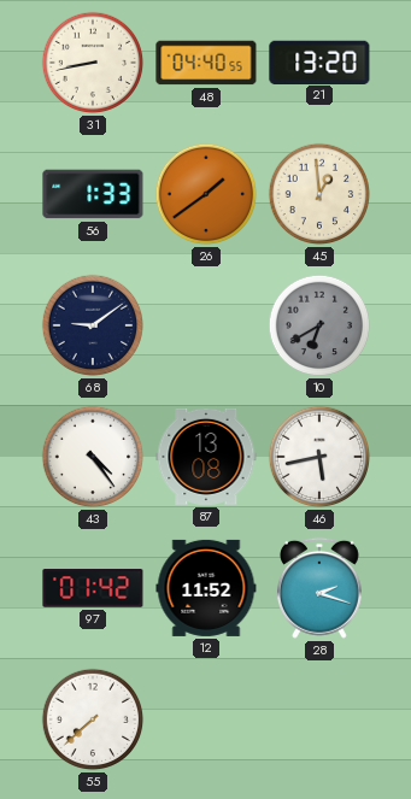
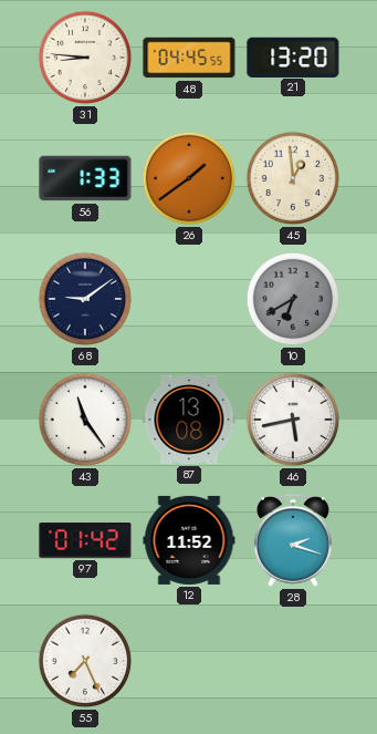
31: 8:43 -> 8:46
48: 04:40 -> 04:45
43: 4:24 -> 11:24
55: 7:38 -> 7:26
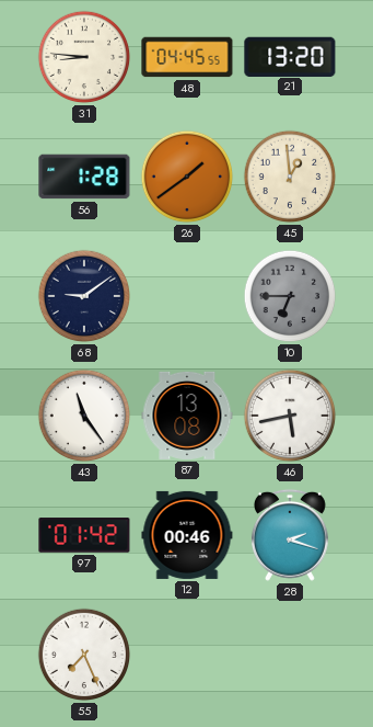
56: 1:33 -> 1:28
10: 6:40 -> 6:45
12: 11:52 -> 00:46
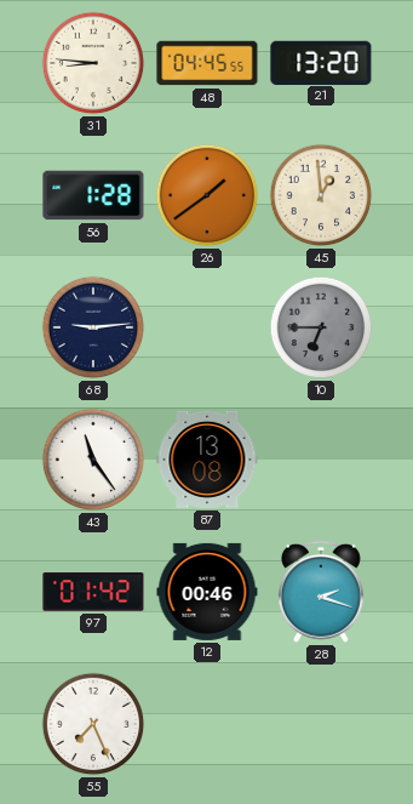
68: 9:09 -> 9:14
46: 5:43 -> none
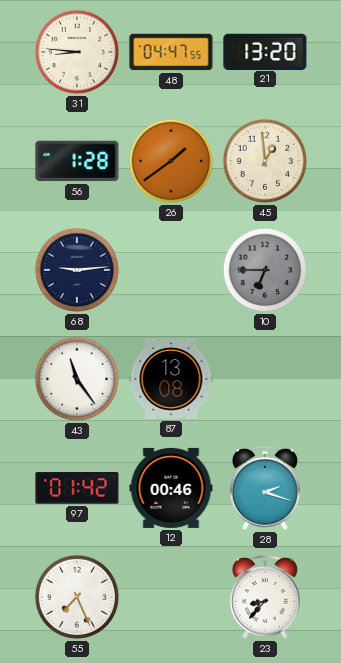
48: 04:45 -> 04:47
23: none -> 8:37
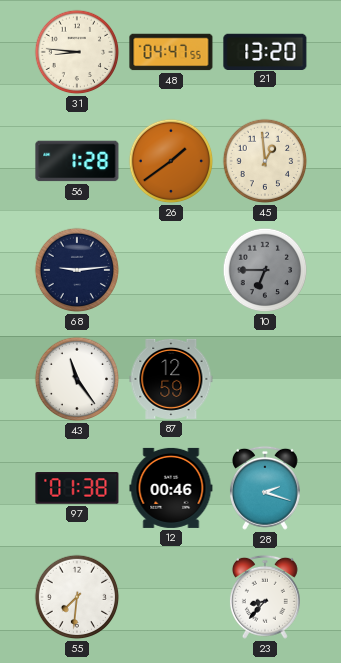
87: 13:08 -> 12:59
97: 01:42 -> 01:38
55: 7:26 -> 7:31
